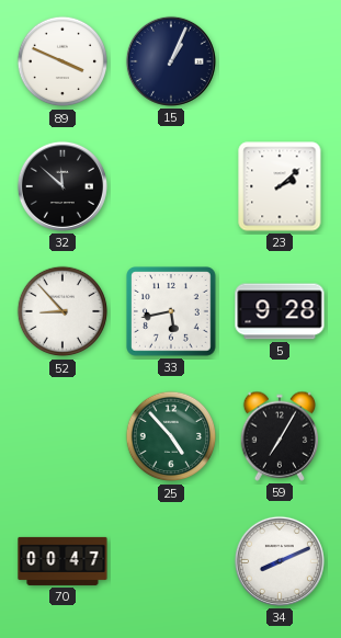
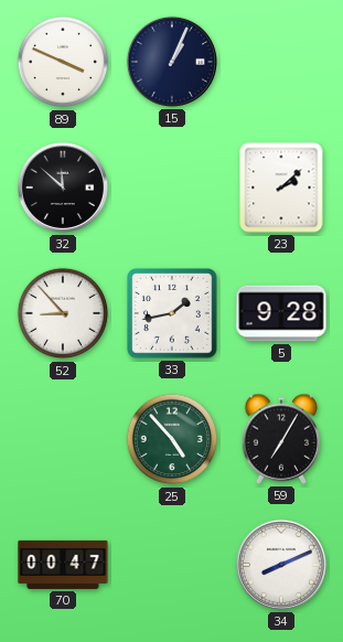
33: 5:43 -> 1:43
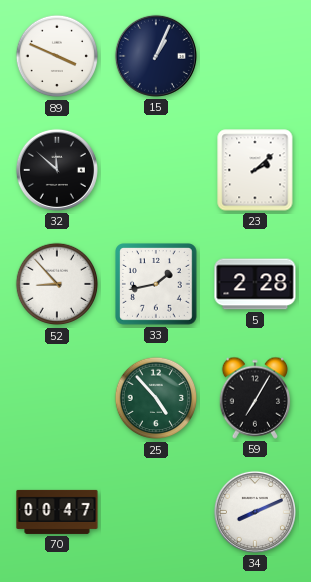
5: 9:28 -> 2:28
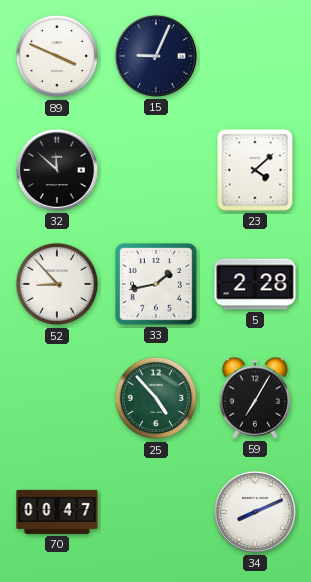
15: 1:04 -> 9:04
23: 2:08 -> 4:08
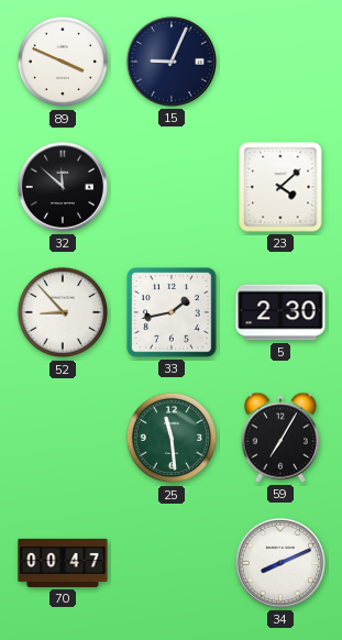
5: 2:28 -> 2:30
25: 4:53 -> 11:29
